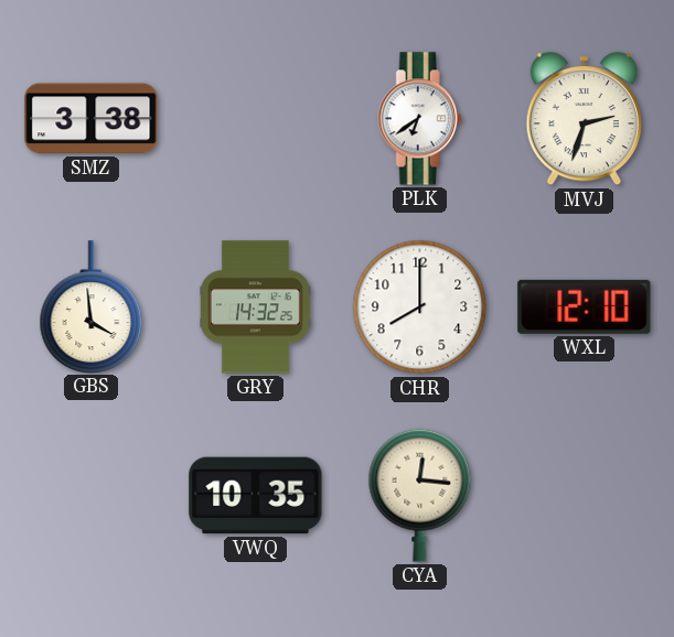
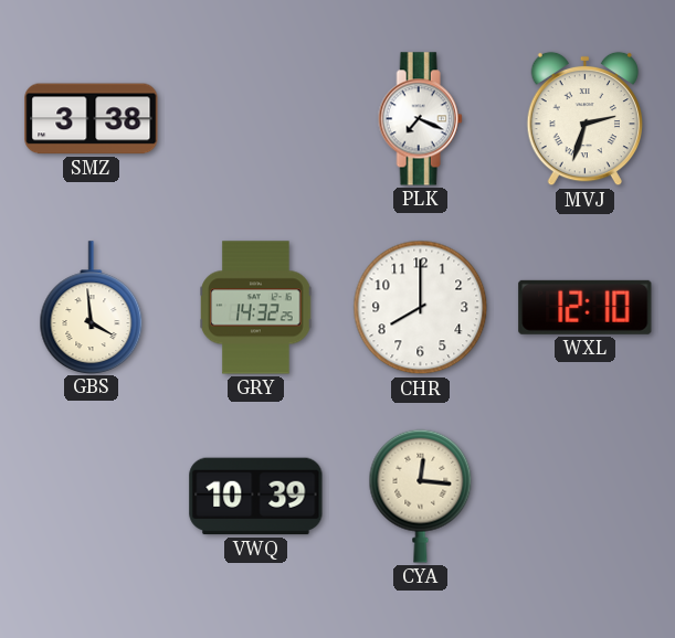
PLK: 6:39 -> 7:19
VWQ: 10:35 -> 10:39
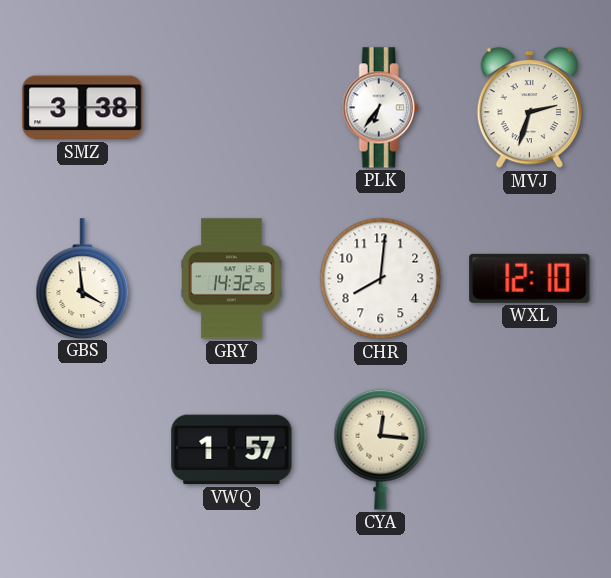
PLK: 7:19 -> 6:36
CHR: 8:00 -> 8:01
VWQ: 10:39 -> 1:57
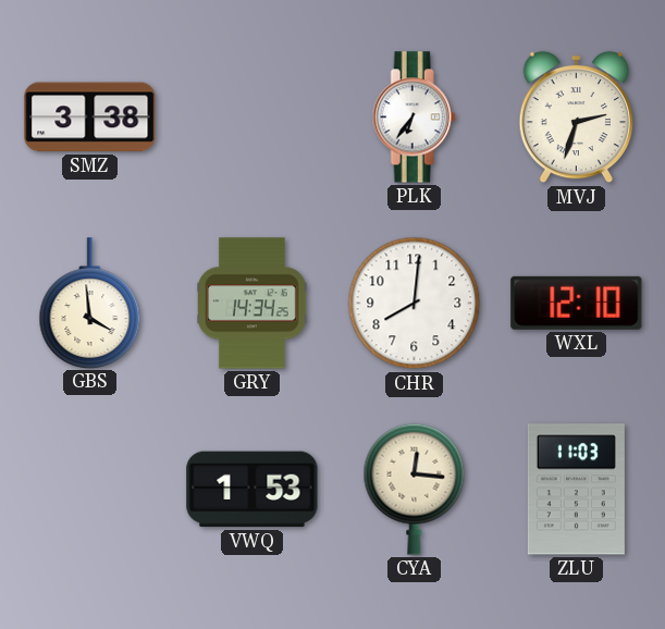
GRY: 14:32 -> 14:34
VWQ: 1:57 -> 1:53
ZLU: none -> 11:03
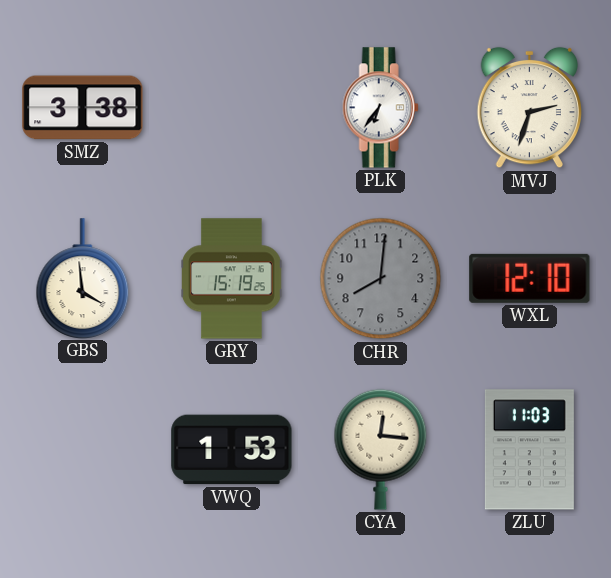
GRY: 14:34 -> 15:19
CHR dial: white -> grey
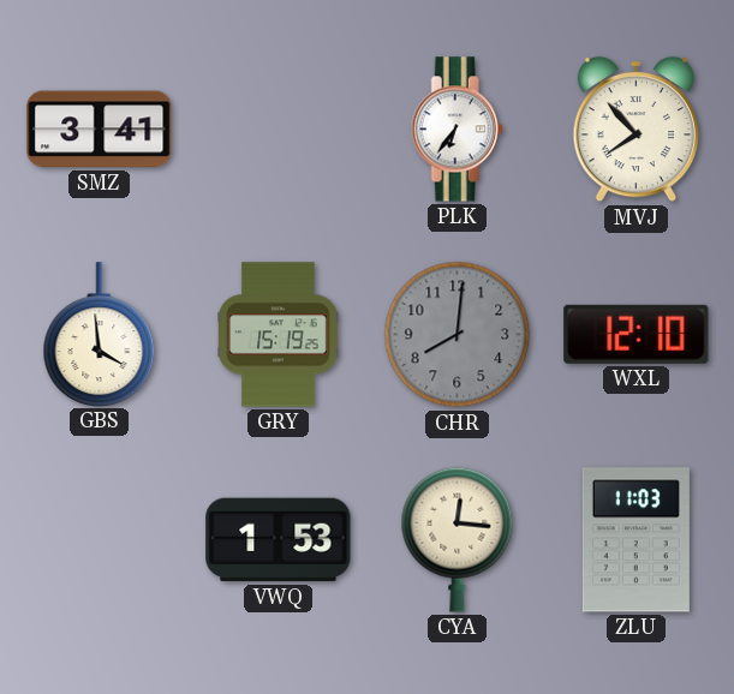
SMZ: 3:38 -> 3:41
MVJ: 2:33 -> 7:53
